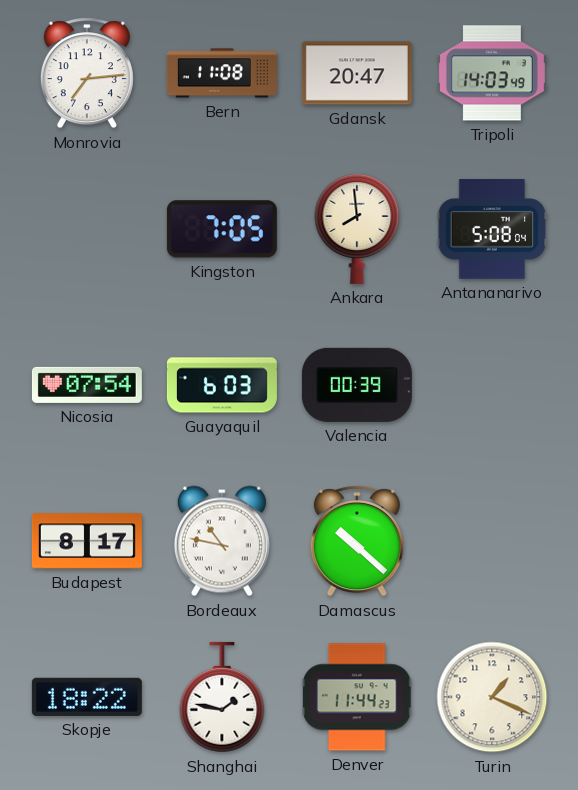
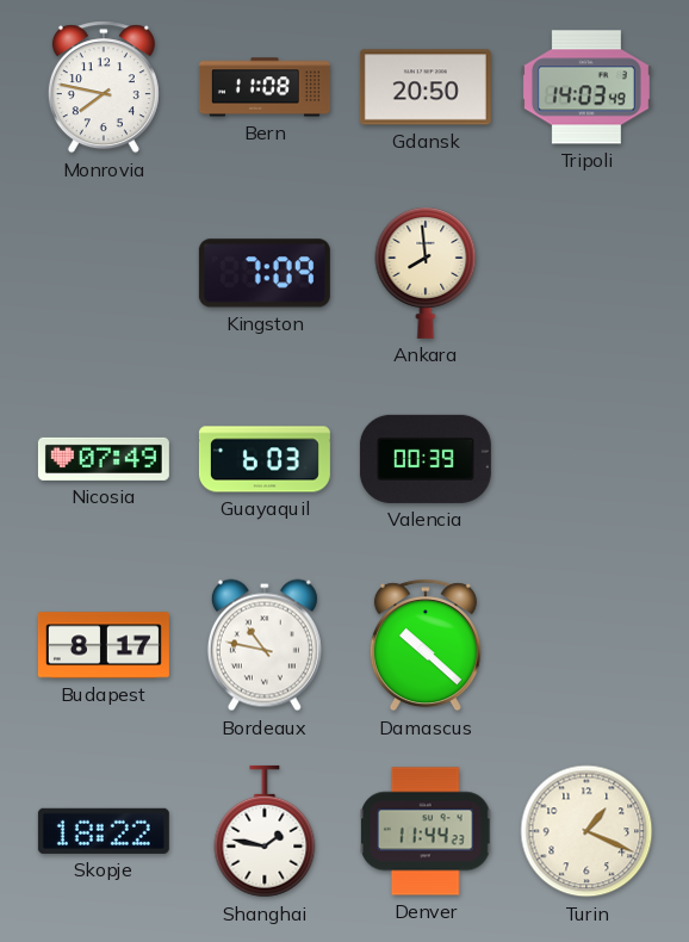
Monrovia: 7:14 -> 7:47
Gdansk: 20:47 -> 20:50
Kingston: 7:05 -> 7:09
Antananarivo: 5:08 -> none
Nicosia: 07:54 -> 07:49
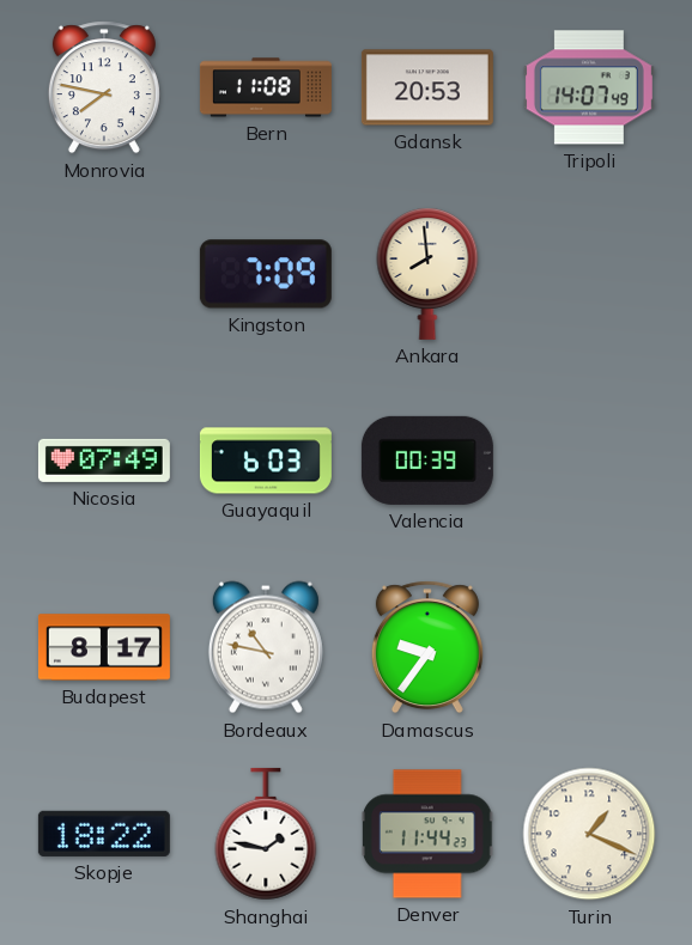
Gdansk: 20:50 -> 20:53
Tripoli: 14:03 -> 14:07
Damascus: 10:22 -> 9:36
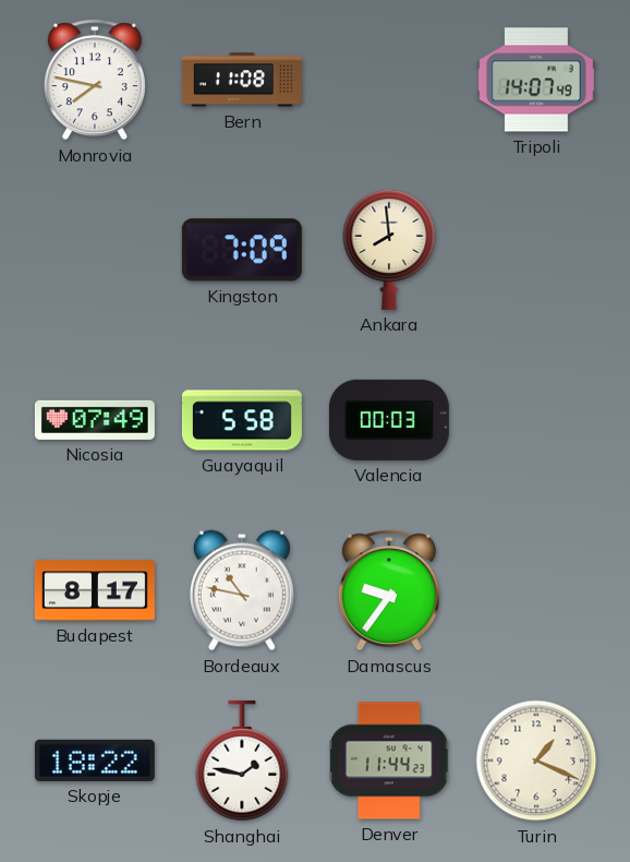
Gdansk: 20:53 -> none
Guayaquil: 6:03 -> 5:58
Valencia: 00:39 -> 00:03
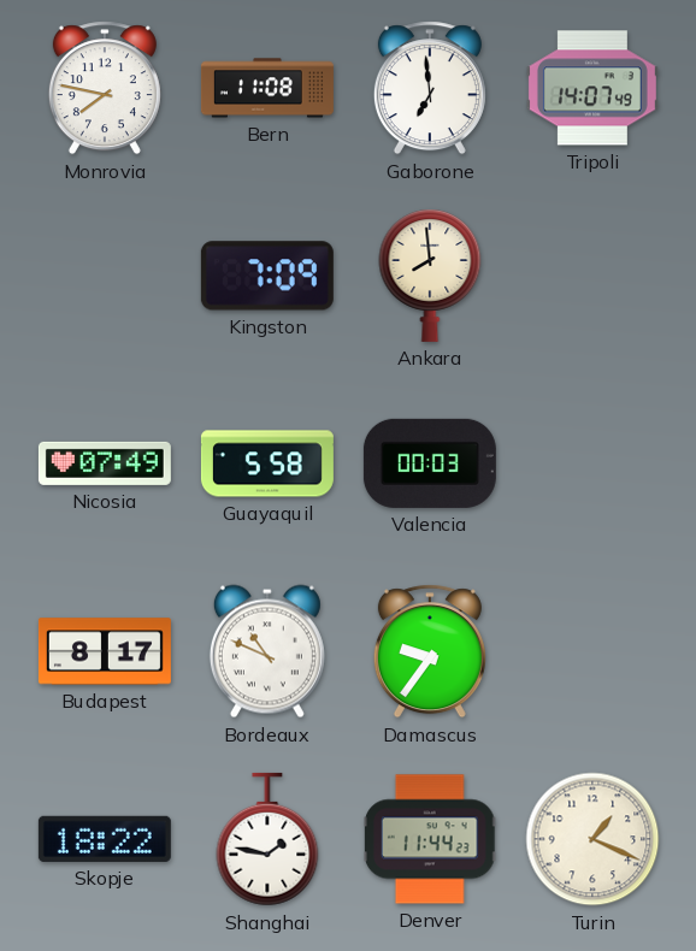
Gaborone: none -> 6:59
Bordeaux: 10:47 -> 10:49
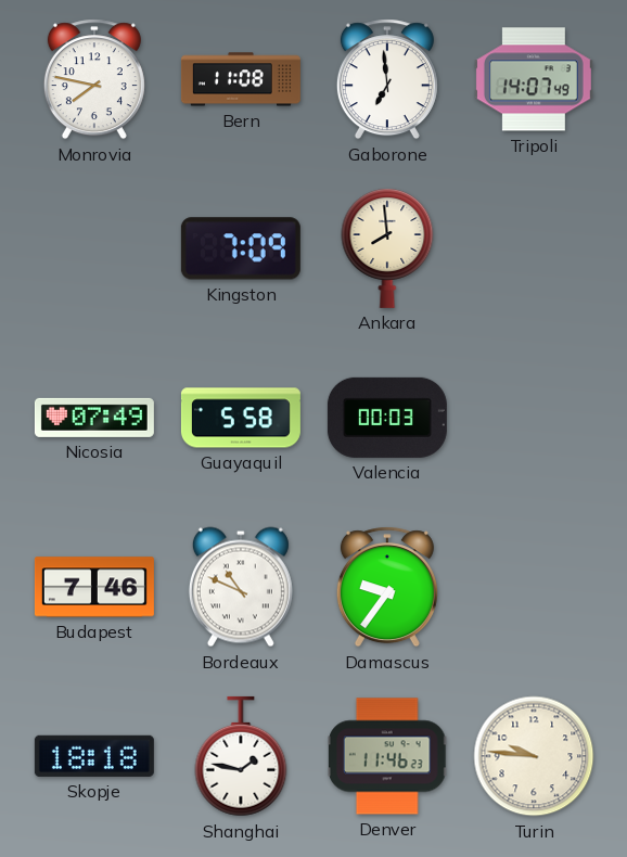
Budapest: 8:17 -> 7:46
Skopje: 18:22 -> 18:18
Denver: 11:44 -> 11:46
Turin: 1:19 -> 9:46
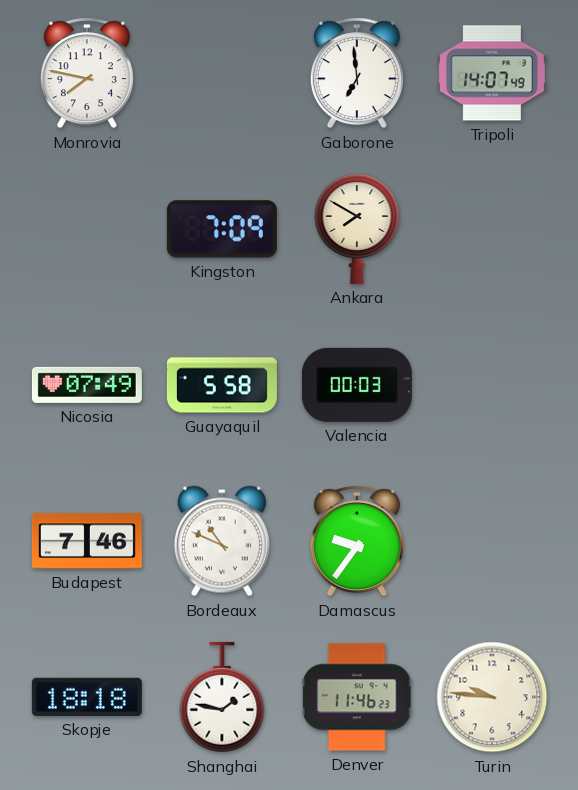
Bern: 11:08 -> none
Ankara: 7:59 -> 7:50
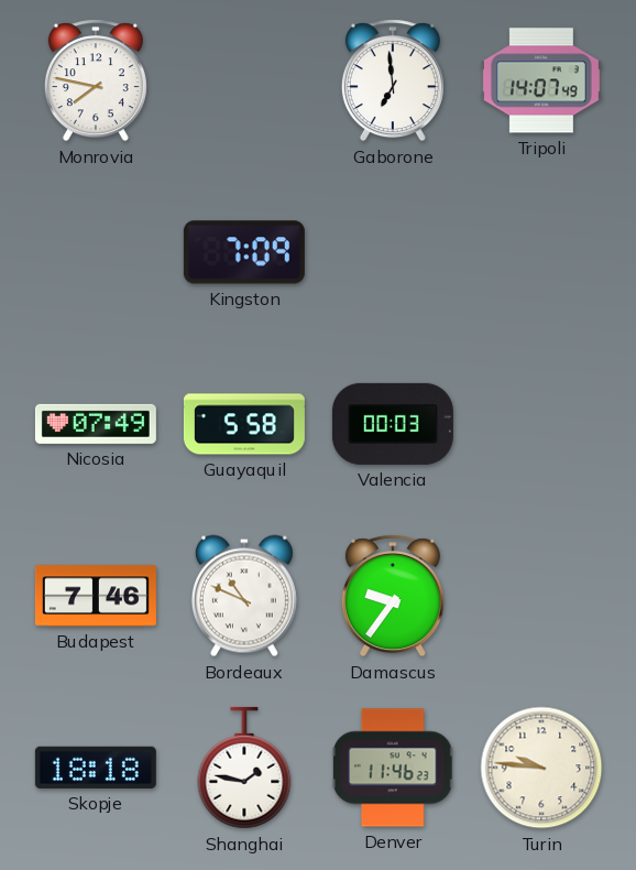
Ankara: 7:50 -> none
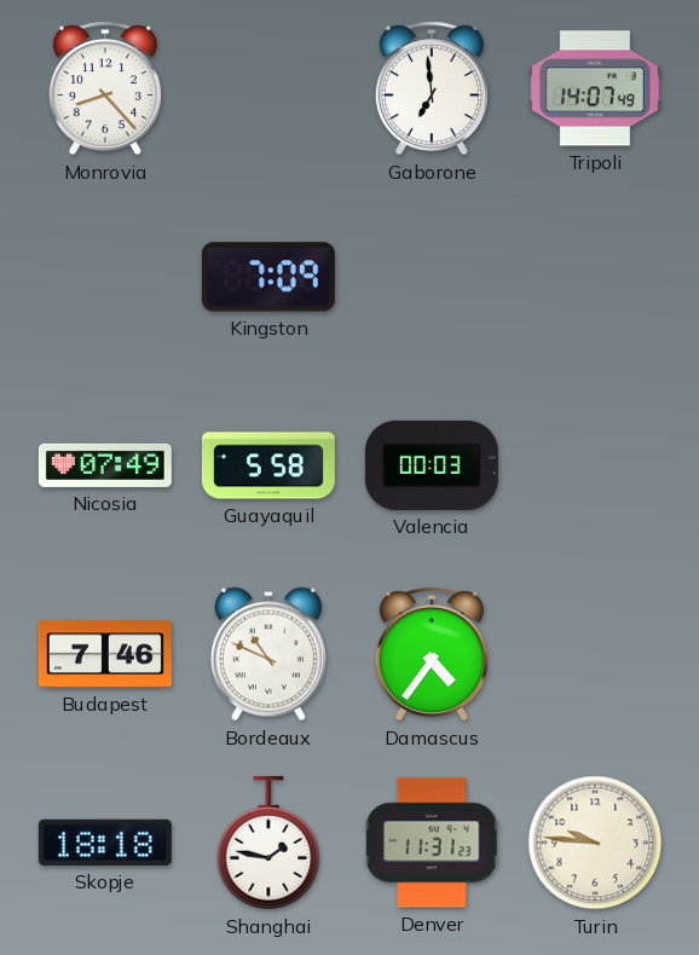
Monrovia: 7:47 -> 8:23
Damascus: 9:36 -> 4:36
Denver: 11:46 -> 11:31
